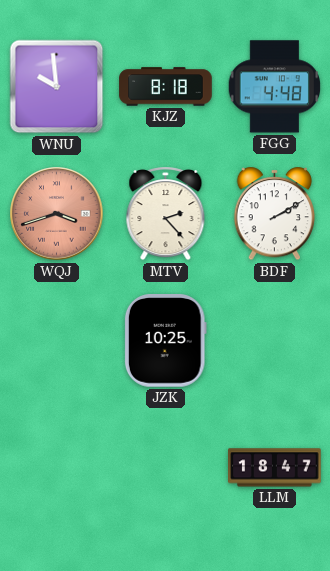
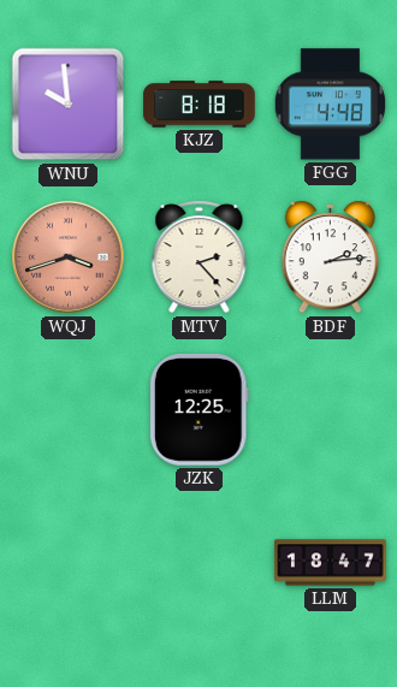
BDF: 2:10 -> 2:14
JZK: 10:25 -> 12:25
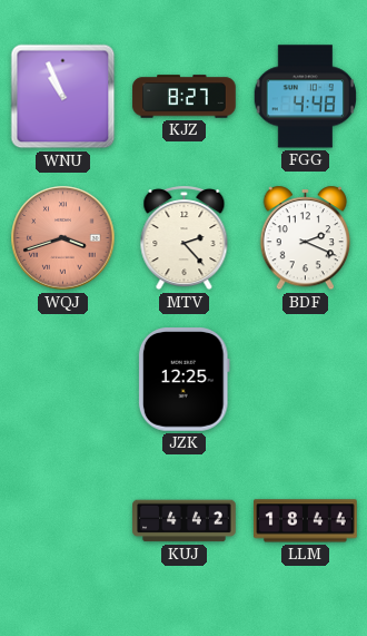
WNU: 9:59 -> 10:56
KJZ: 8:18 -> 8:27
BDF: 2:14 -> 2:19
KUJ: none -> 4:42
LLM: 18:47 -> 18:44
